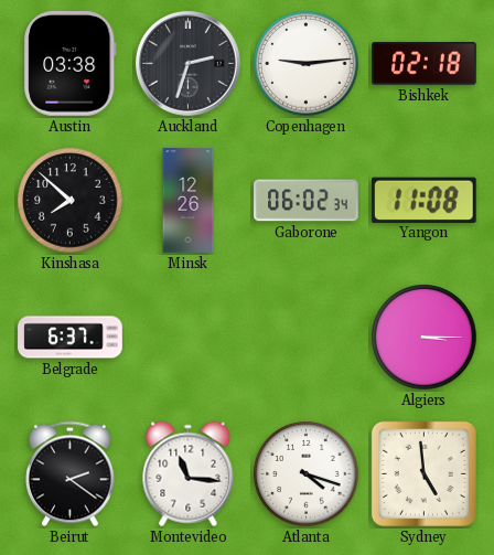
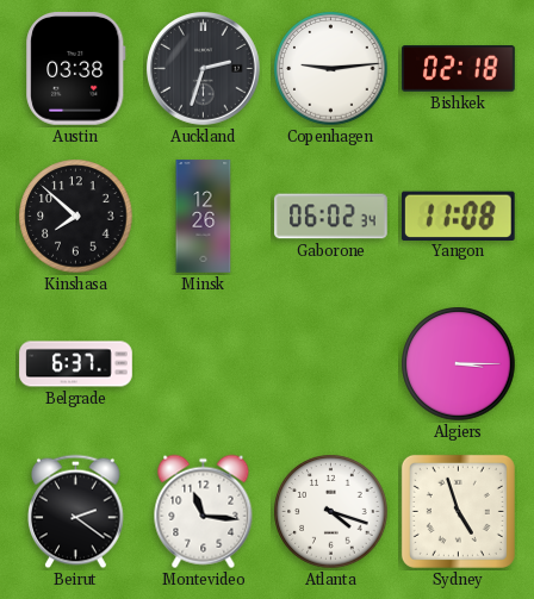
Sydney: 4:59 -> 4:57
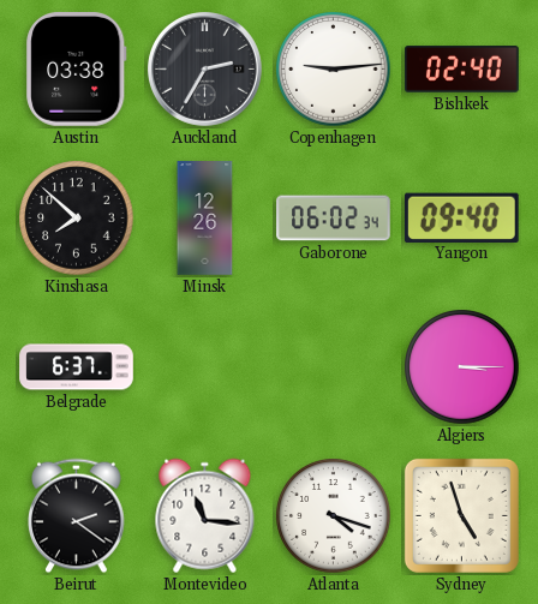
Auckland: 2:33 -> 2:35
Bishkek: 02:18 -> 02:40
Yangon: 11:08 -> 09:40
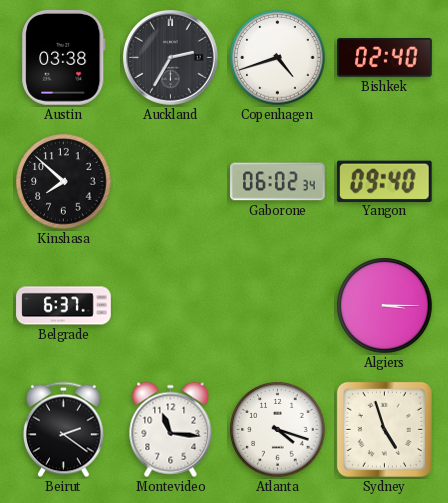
Copenhagen: 9:14 -> 4:42
Minsk: 12:26 -> none
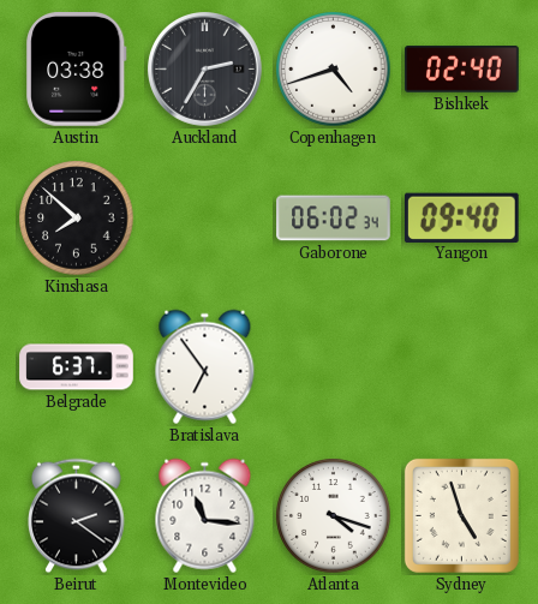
Bratislava: none -> 6:54
Algiers: 3:15 -> none
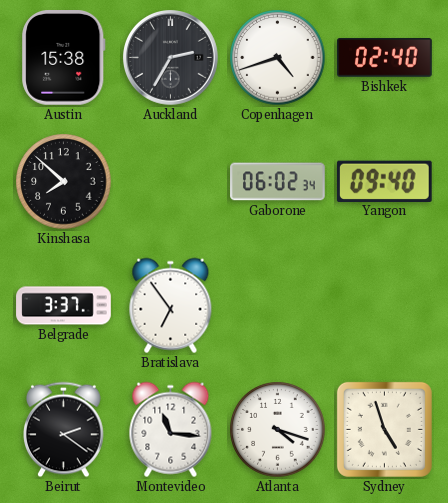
Austin: 03:38 -> 15:38
Belgrade: 6:37 -> 3:37
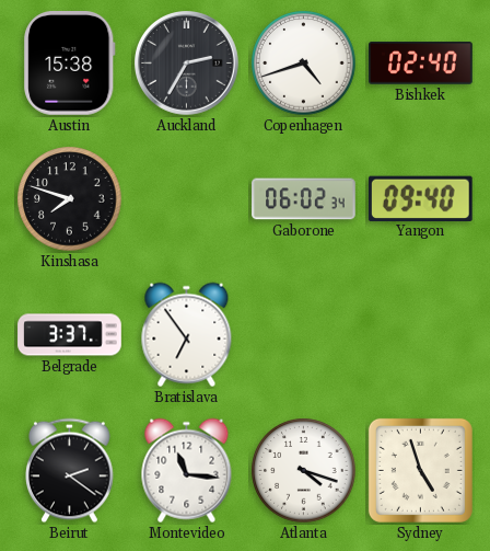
Kinshasa: 7:52 -> 7:48
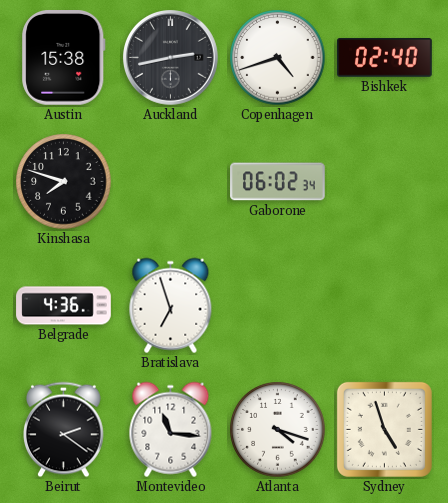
Auckland: 2:35 -> 2:43
Yangon: 09:40 -> none
Belgrade: 3:37 -> 4:36
Bratislava: 6:54 -> 6:57
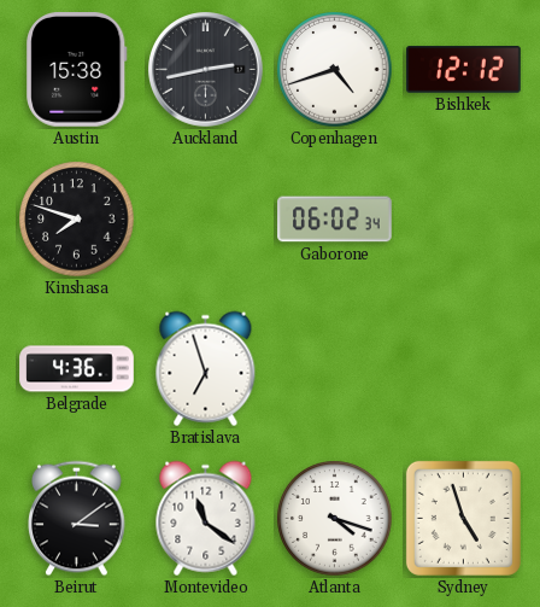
Bishkek: 02:40 -> 12:12
Beirut: 2:21 -> 3:09
Montevideo: 11:16 -> 11:21
